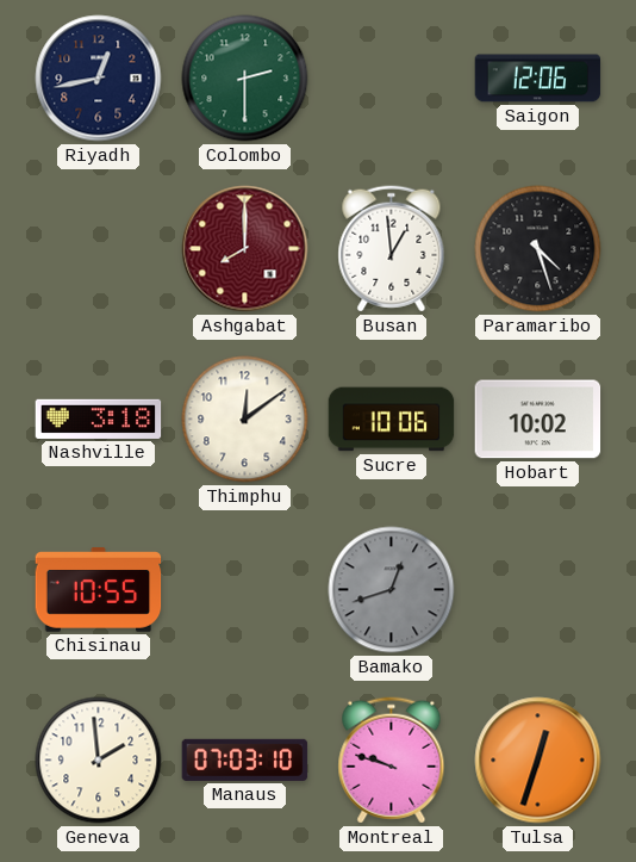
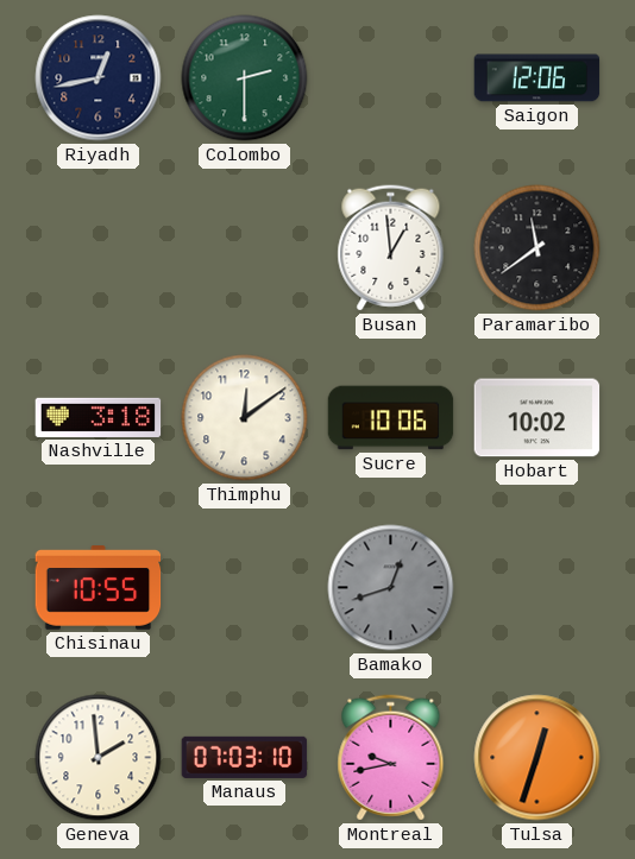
Ashgabat: 8:00 -> none
Paramaribo: 4:27 -> 11:39
Montreal: 9:48 -> 9:43
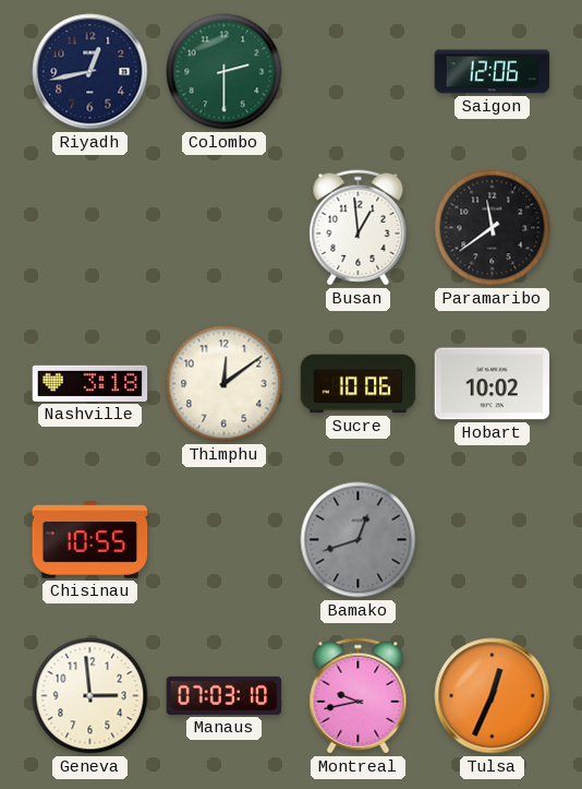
Geneva: 1:59 -> 2:59
Tulsa: 12:33 -> 12:34
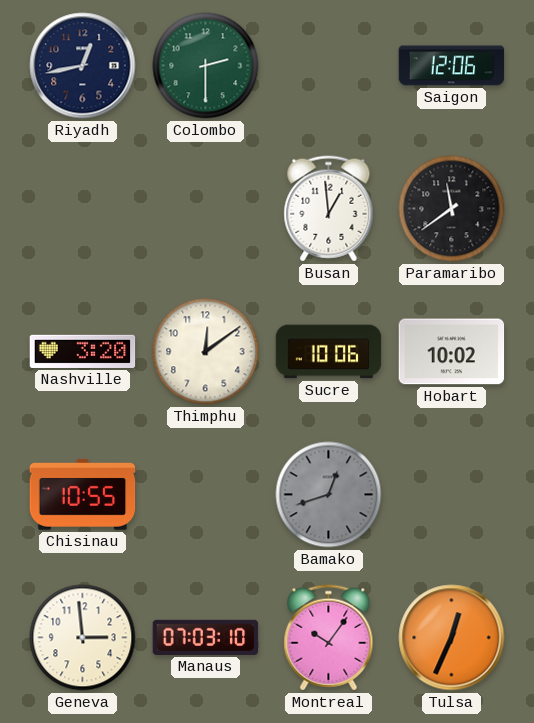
Nashville: 3:18 -> 3:20
Montreal: 9:43 -> 10:06
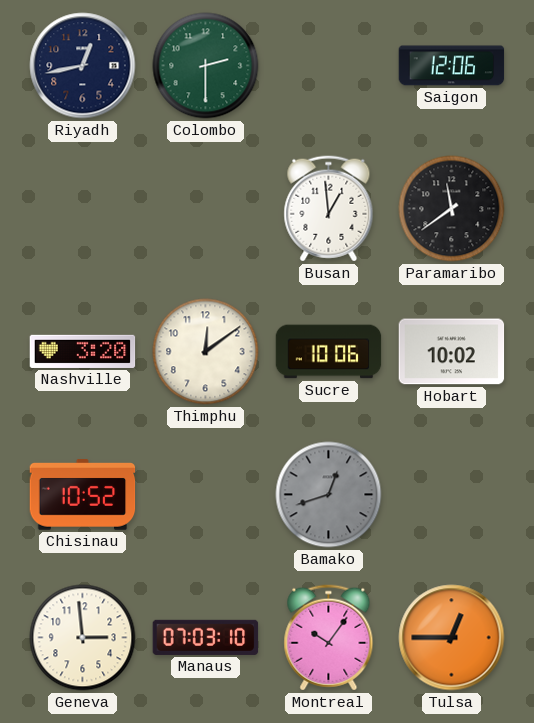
Chisinau: 10:55 -> 10:52
Tulsa: 12:34 -> 12:45
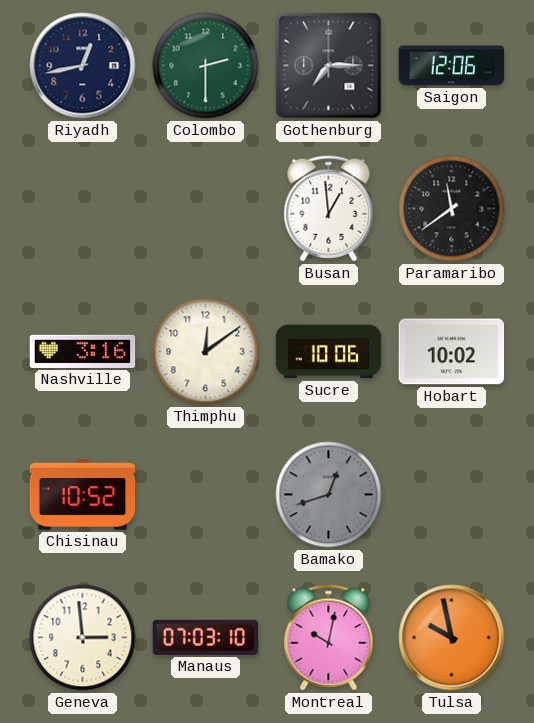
Gothenburg: none -> 7:15
Nashville: 3:20 -> 3:16
Montreal: 10:06 -> 10:02
Tulsa: 12:45 -> 9:58
